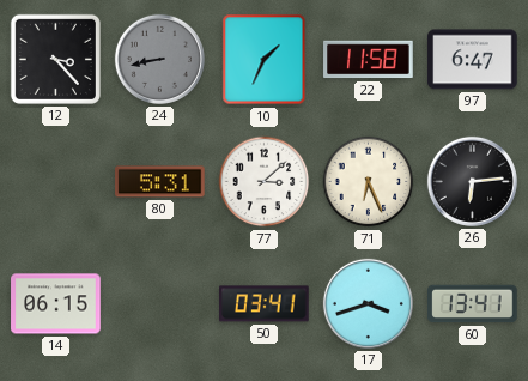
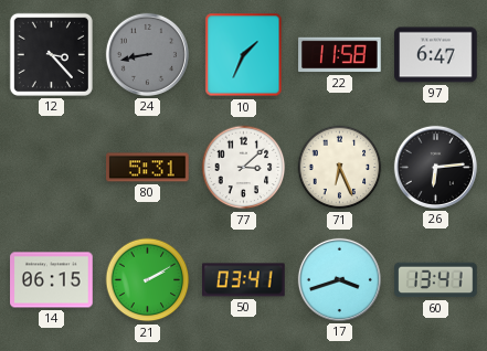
21: none -> 2:10
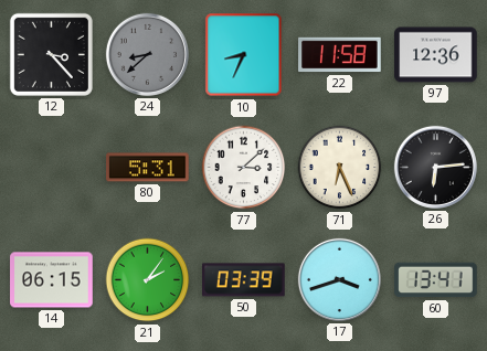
24: 8:43 -> 8:38
10: 1:34 -> 8:34
97: 6:47 -> 12:36
21: 2:10 -> 2:06
50: 03:41 -> 03:39
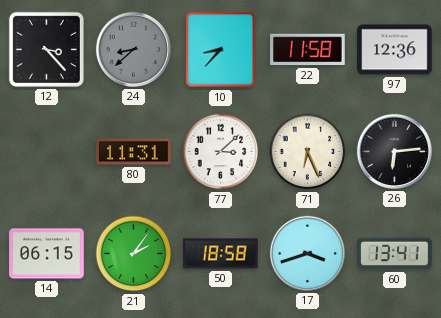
10: 8:34 -> 8:37
80: 5:31 -> 11:31
50: 03:39 -> 18:58
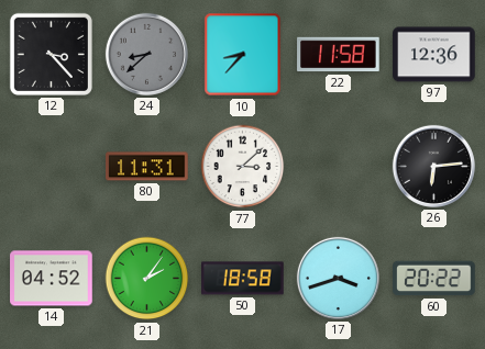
71: 6:26 -> none
14: 06:15 -> 04:52
60: 13:41 -> 20:22
